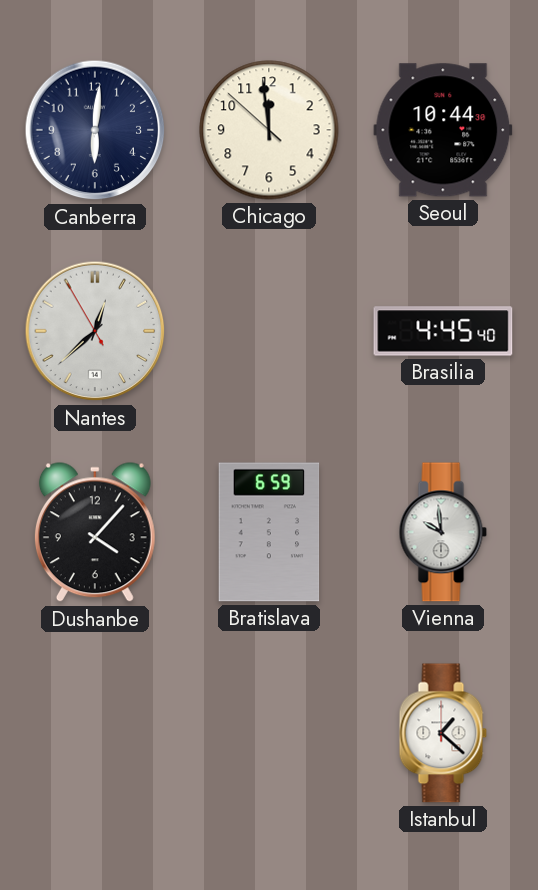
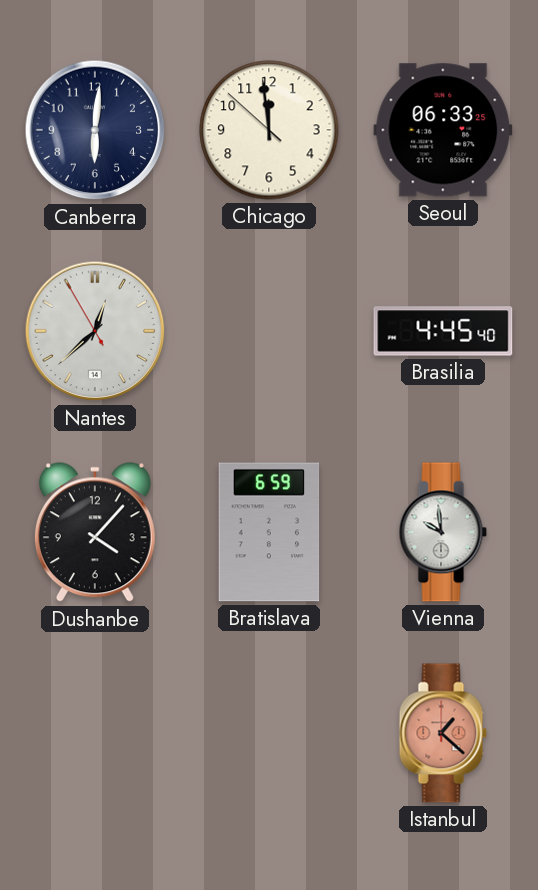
Seoul: 10:44 -> 06:33
Istanbul dial: white -> salmon
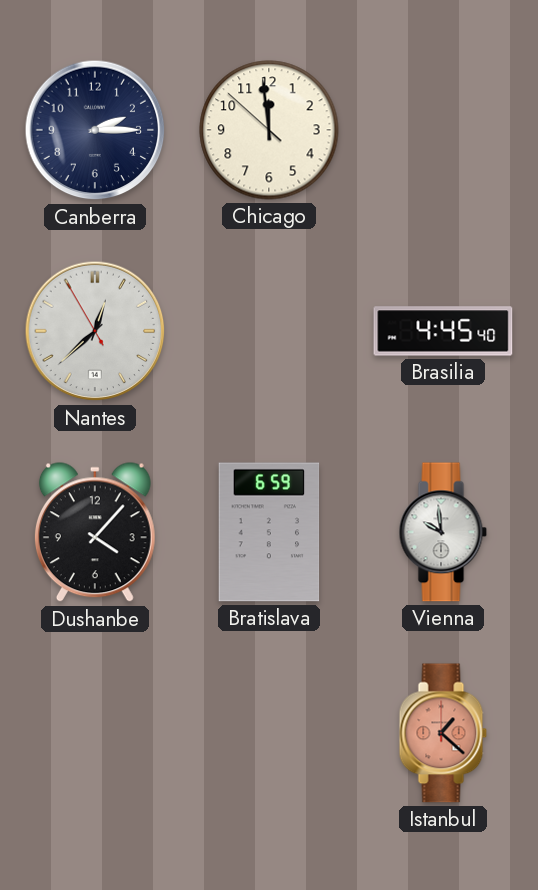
Canberra: 6:01 -> 2:15
Seoul: 06:33 -> none
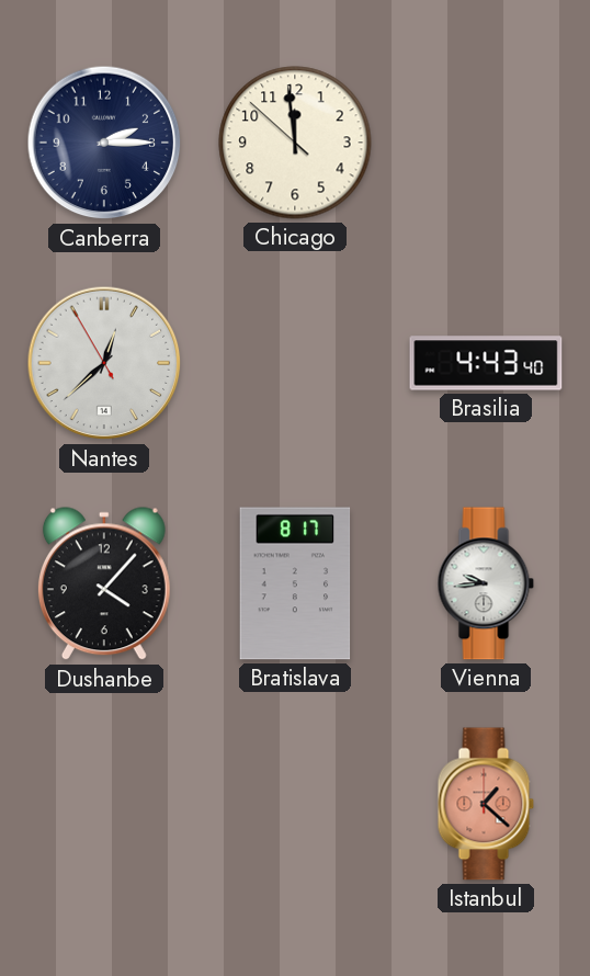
Brasilia: 4:45 -> 4:43
Bratislava: 6:59 -> 8:17
Vienna: 9:59 -> 9:44
